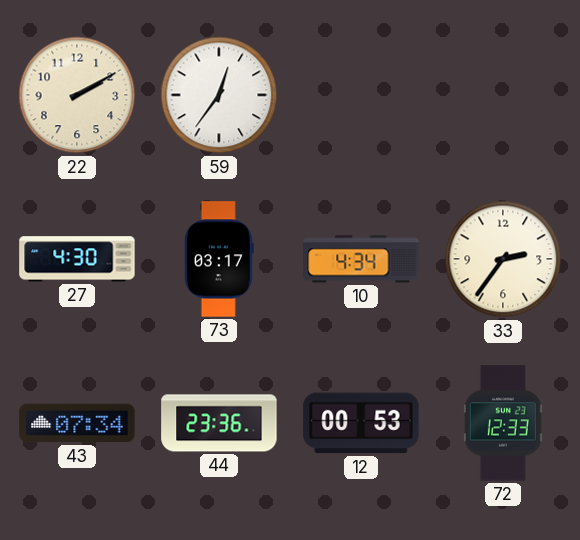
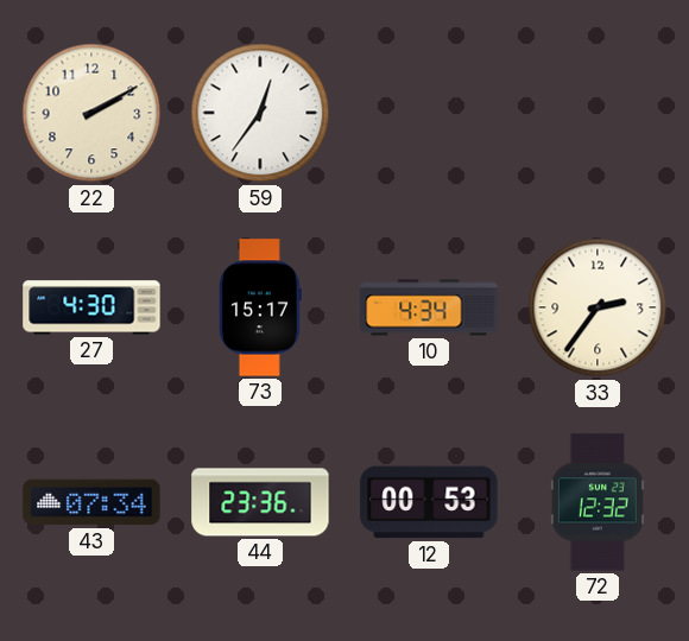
73: 03:17 -> 15:17
72: 12:33 -> 12:32
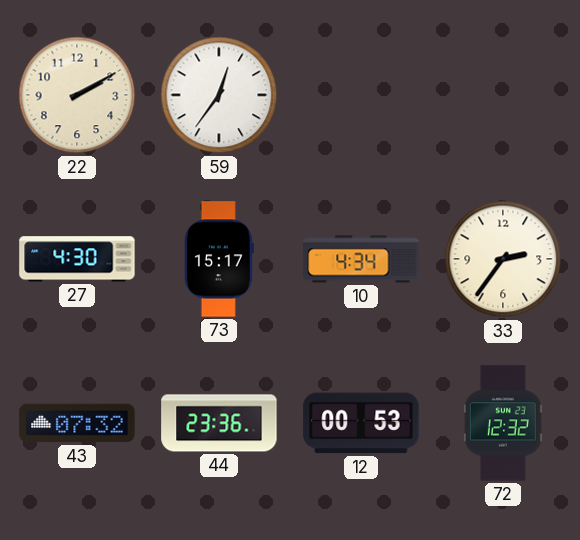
43: 07:34 -> 07:32
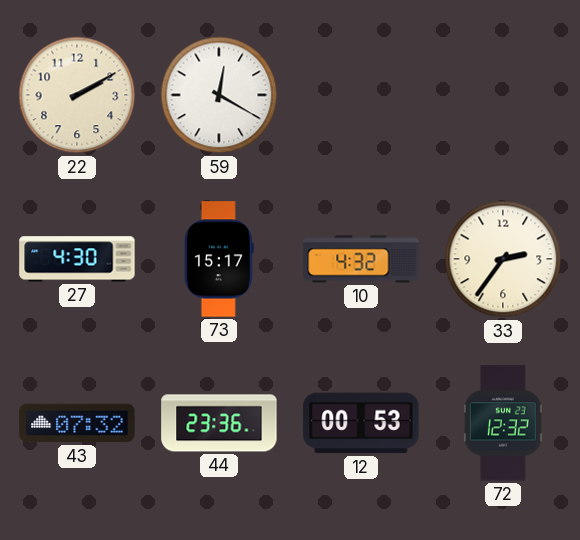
59: 12:36 -> 12:20
10: 4:34 -> 4:32
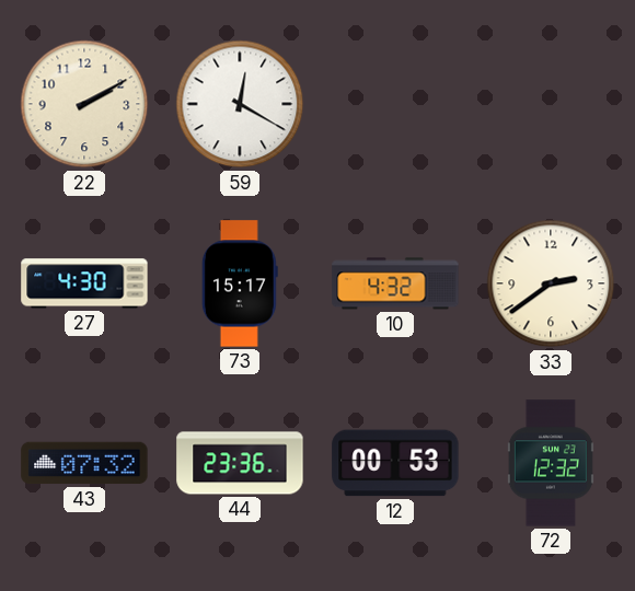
33: 2:36 -> 2:39
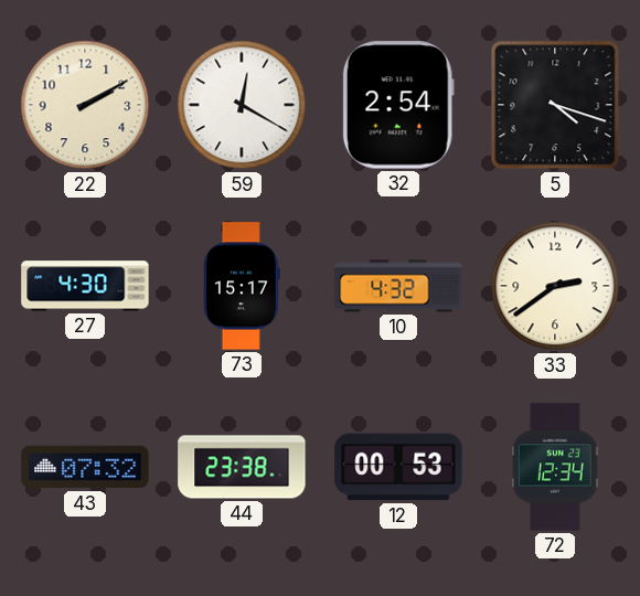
32: none -> 2:54
5: none -> 4:18
44: 23:36 -> 23:38
72: 12:32 -> 12:34
